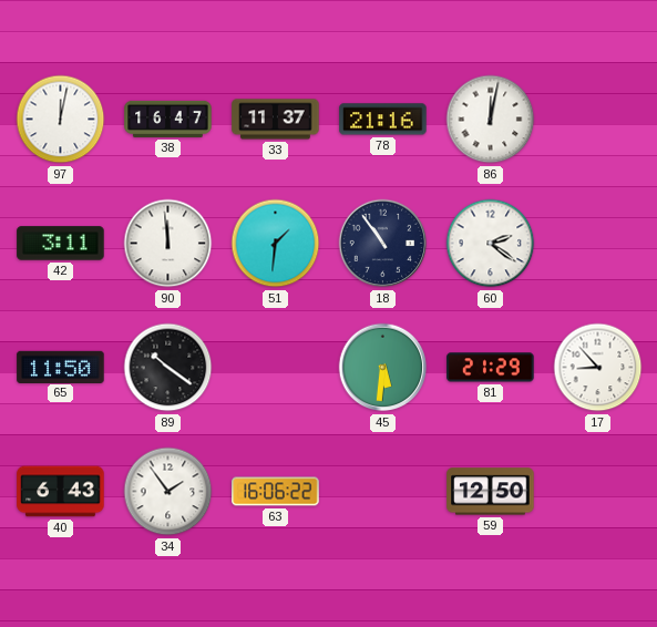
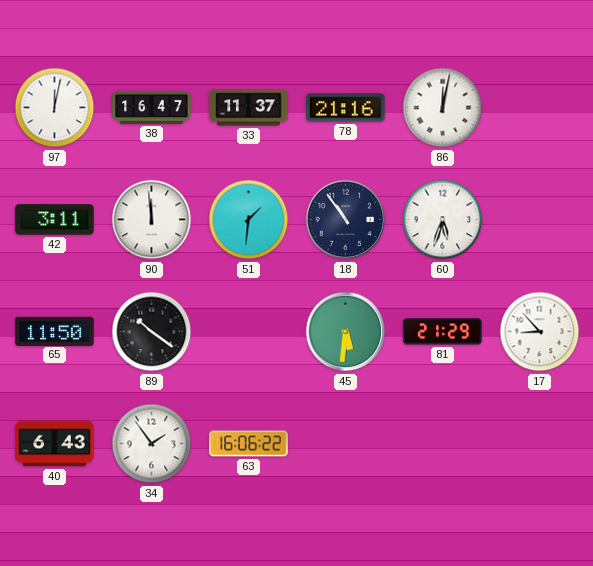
60: 2:21 -> 5:33
59: 12:50 -> none
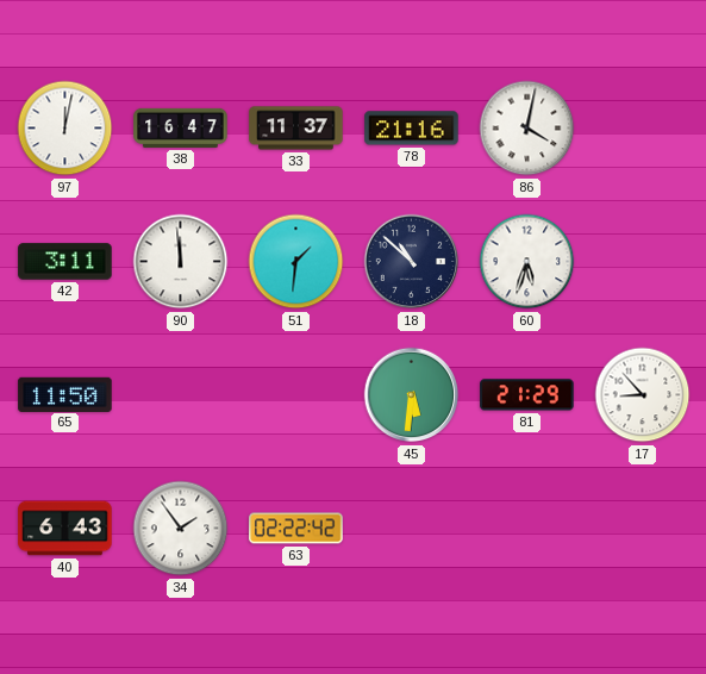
86: 12:02 -> 4:02
18: 10:54 -> 10:52
89: 10:21 -> none
63: 16:06 -> 02:22
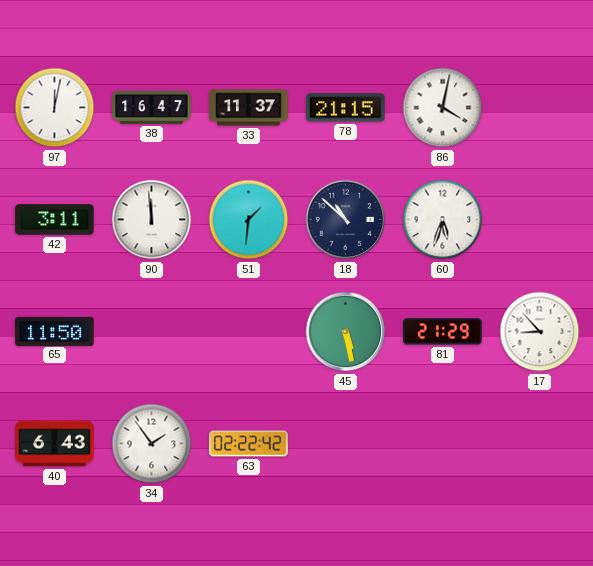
78: 21:16 -> 21:15
45: 5:31 -> 5:28
